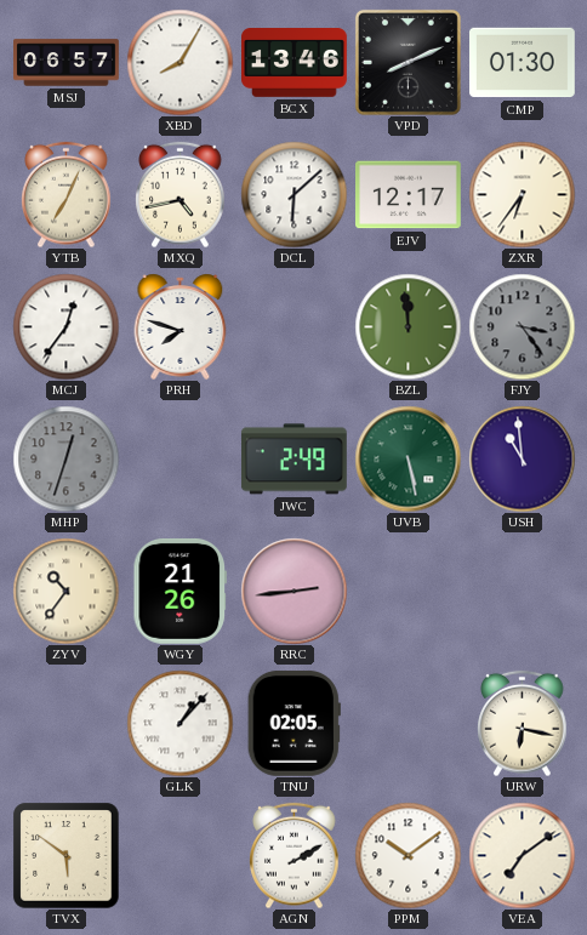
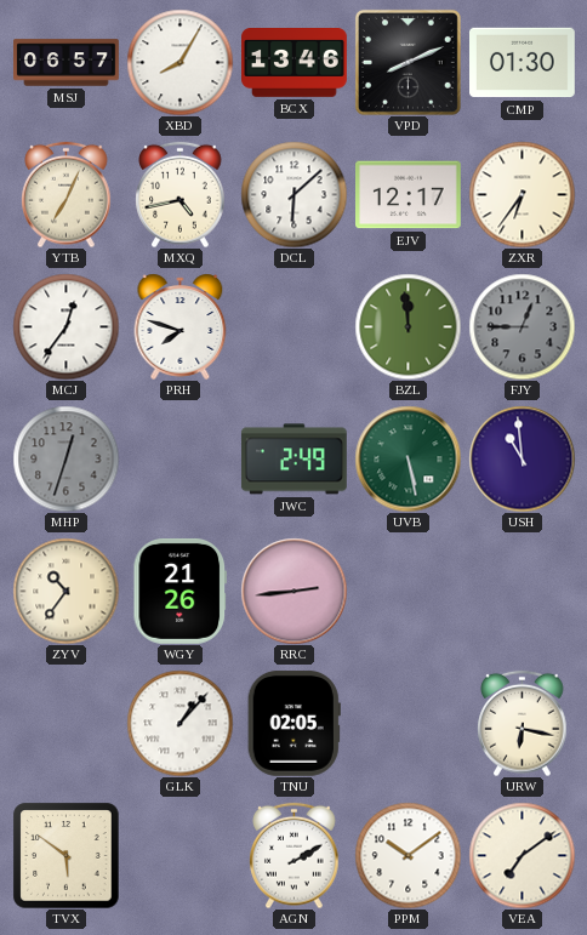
FJY: 3:24 -> 12:45
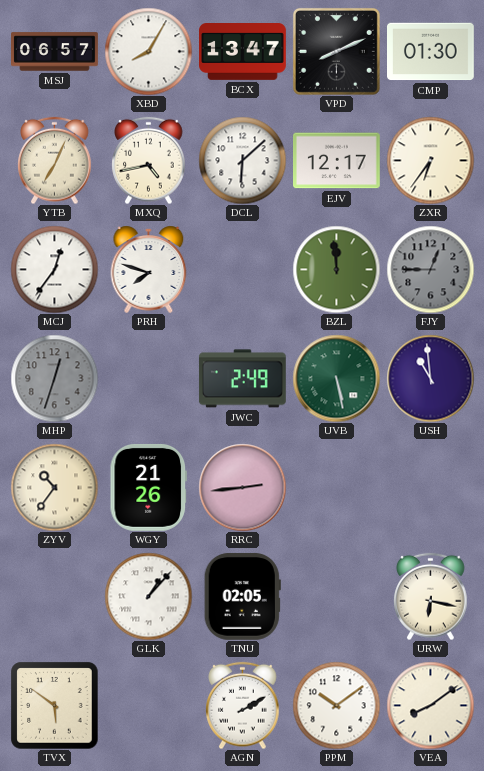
BCX: 13:46 -> 13:47
VEA: 7:09 -> 8:09
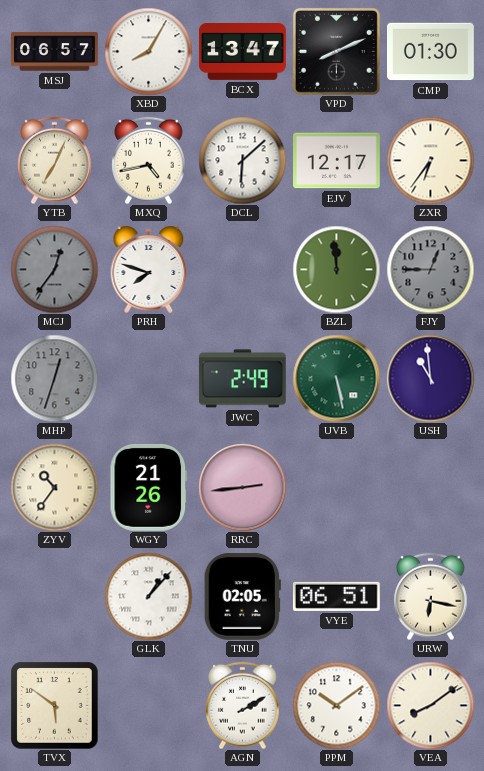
MCJ dial: white -> grey
VYE: none -> 06:51
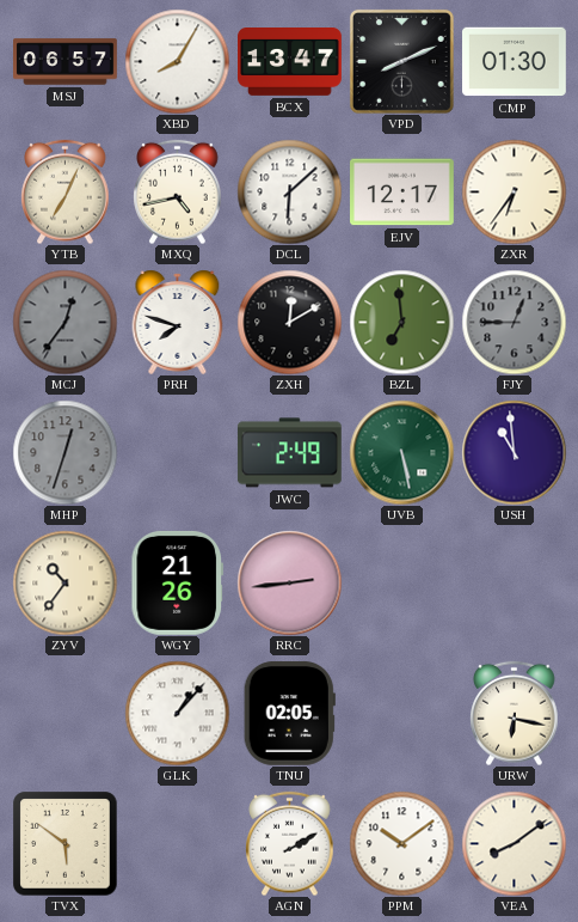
ZXH: none -> 12:10
BZL: 11:59 -> 6:59
VYE: 06:51 -> none
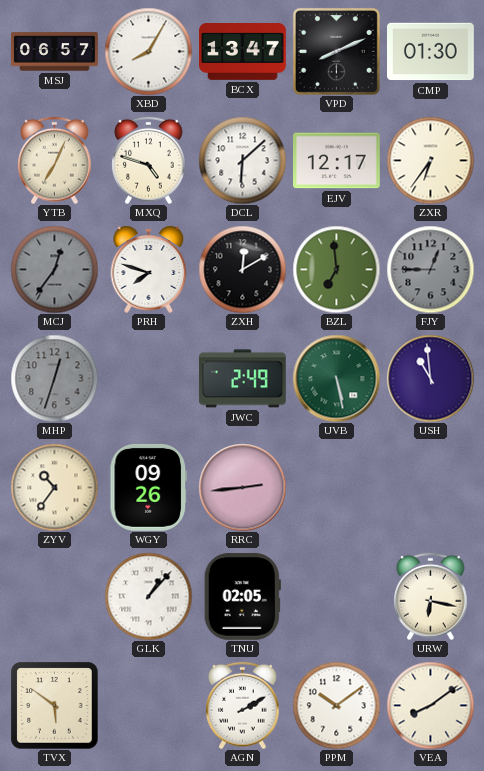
MXQ: 4:43 -> 4:48
WGY: 21:26 -> 09:26
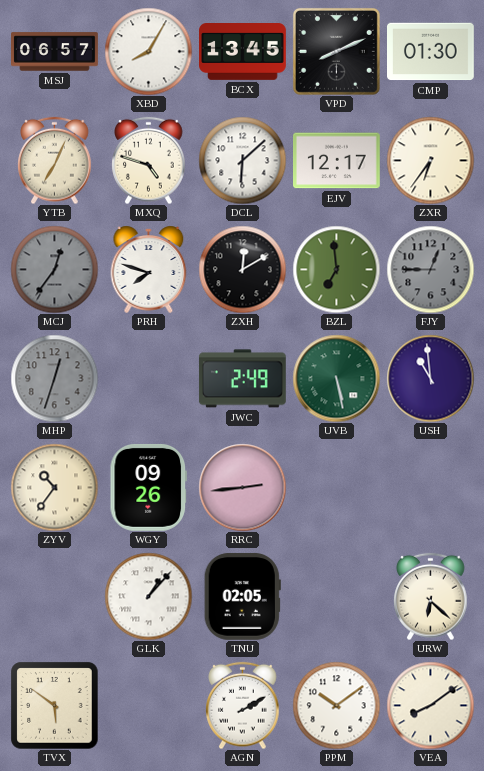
BCX: 13:47 -> 13:45
URW: 6:17 -> 6:22
